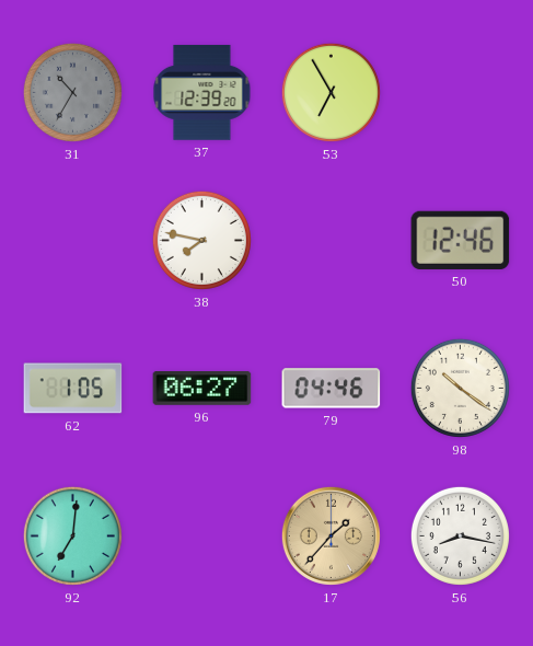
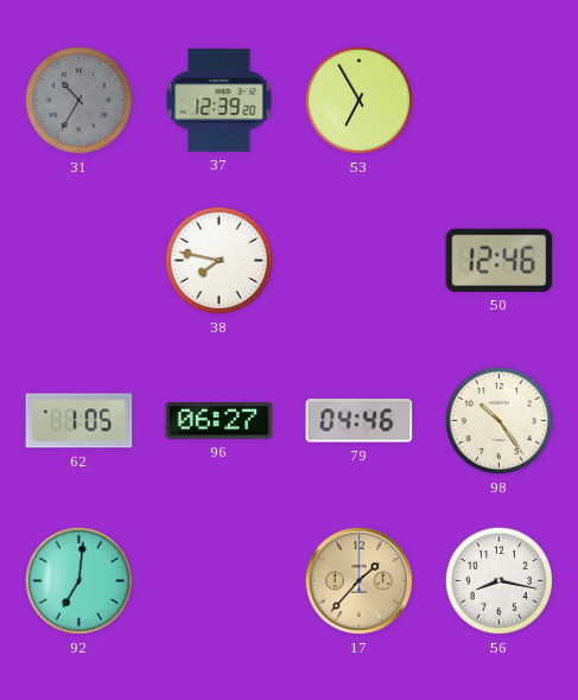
98: 10:21 -> 10:24
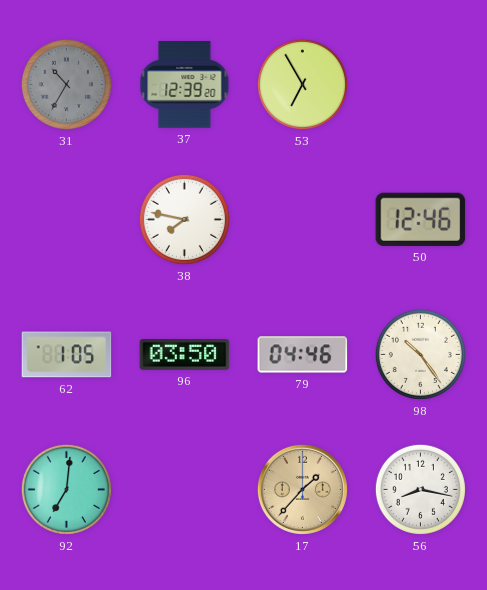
96: 06:27 -> 03:50
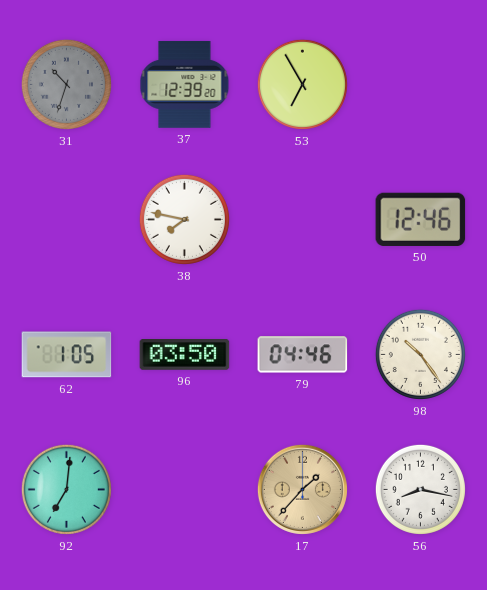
31: 10:35 -> 10:33
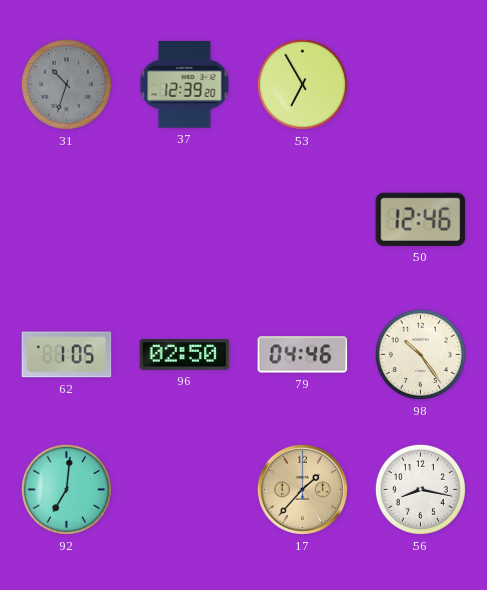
38: 7:47 -> none
96: 03:50 -> 02:50
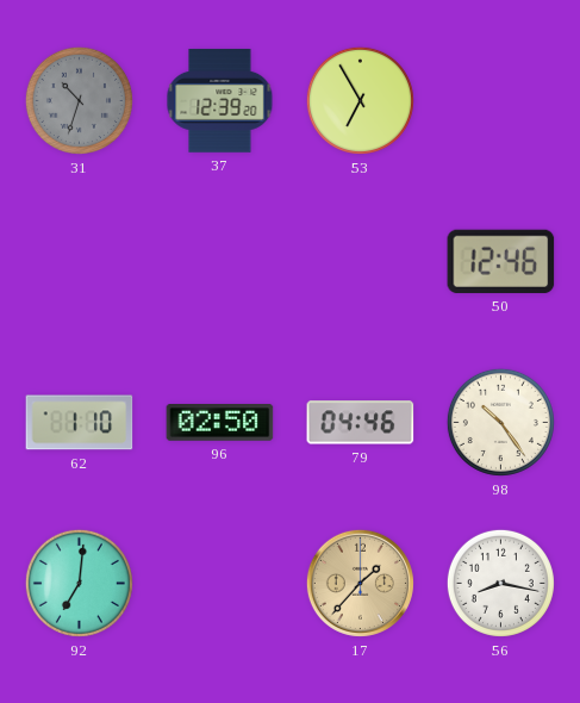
62: 1:05 -> 1:10
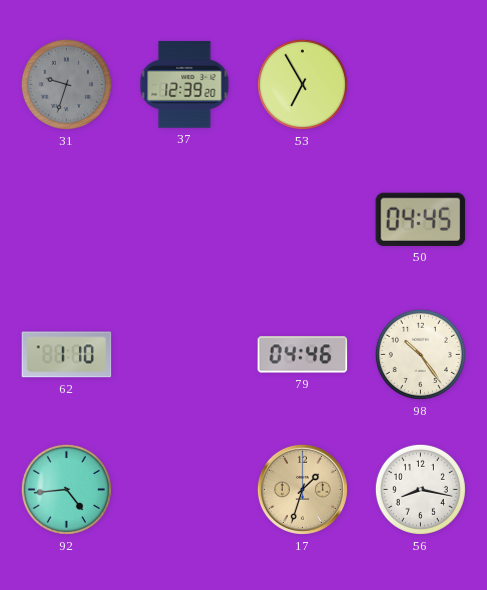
31: 10:33 -> 9:33
50: 12:46 -> 04:45
96: 02:50 -> none
92: 7:01 -> 4:44
17: 1:37 -> 1:33
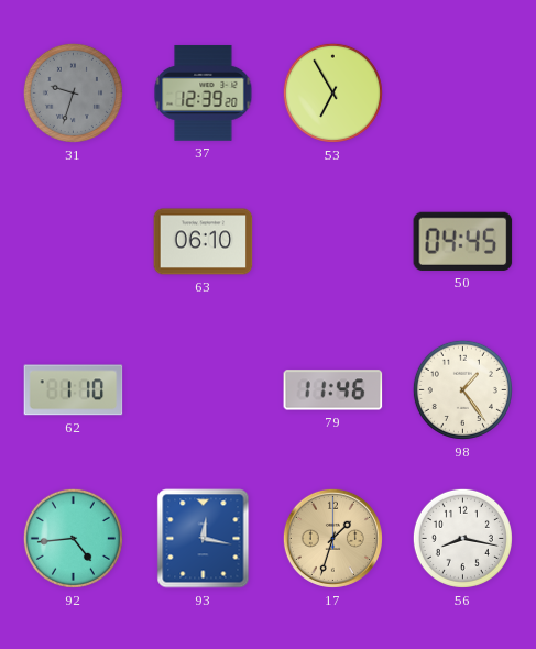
63: none -> 06:10
79: 04:46 -> 11:46
98: 10:24 -> 1:24
93: none -> 12:17
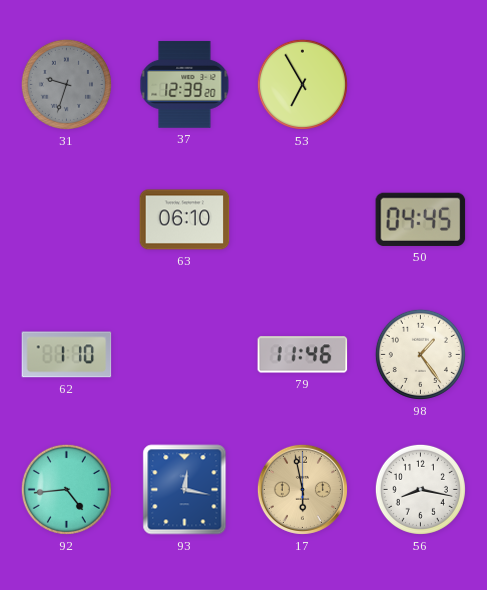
17: 1:33 -> 5:58
